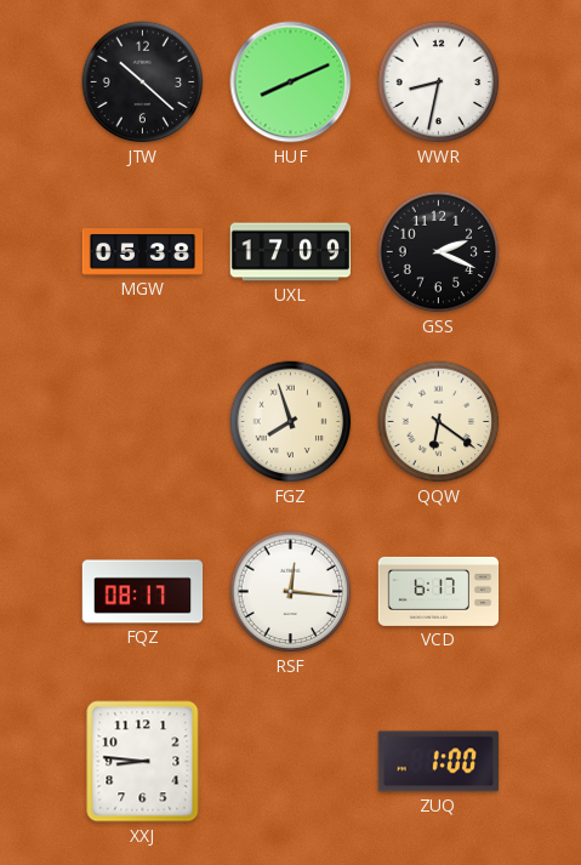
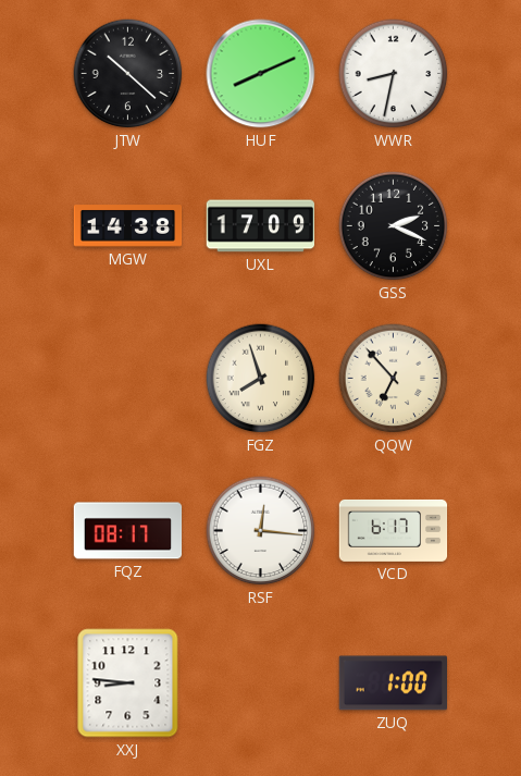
MGW: 05:38 -> 14:38
QQW: 6:21 -> 6:53
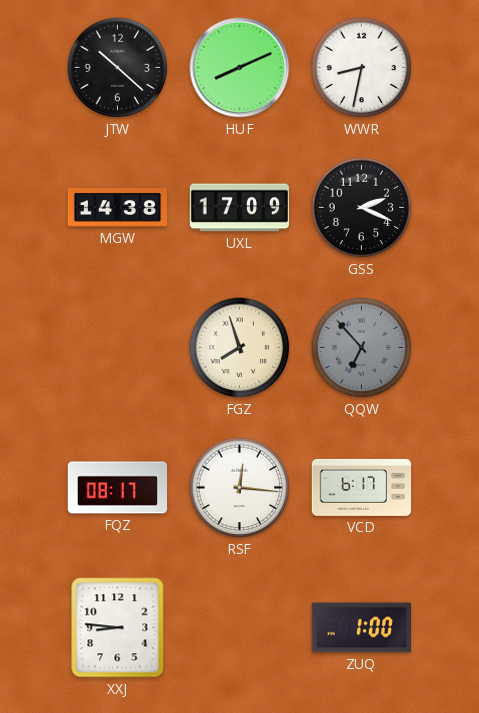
QQW dial: cream -> grey
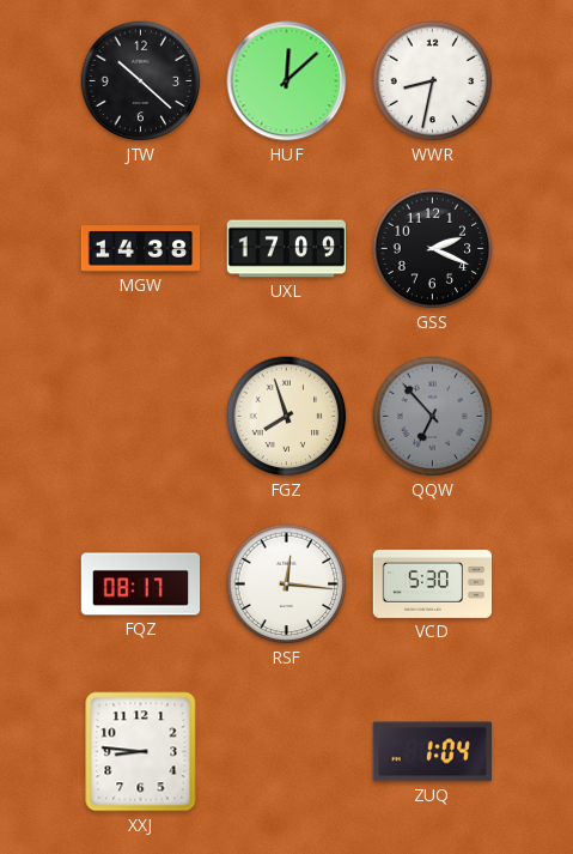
HUF: 8:11 -> 12:08
VCD: 6:17 -> 5:30
ZUQ: 1:00 -> 1:04
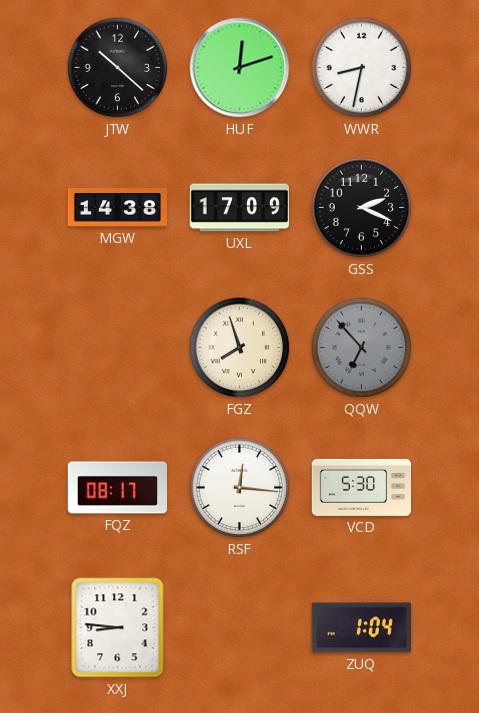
HUF: 12:08 -> 12:12
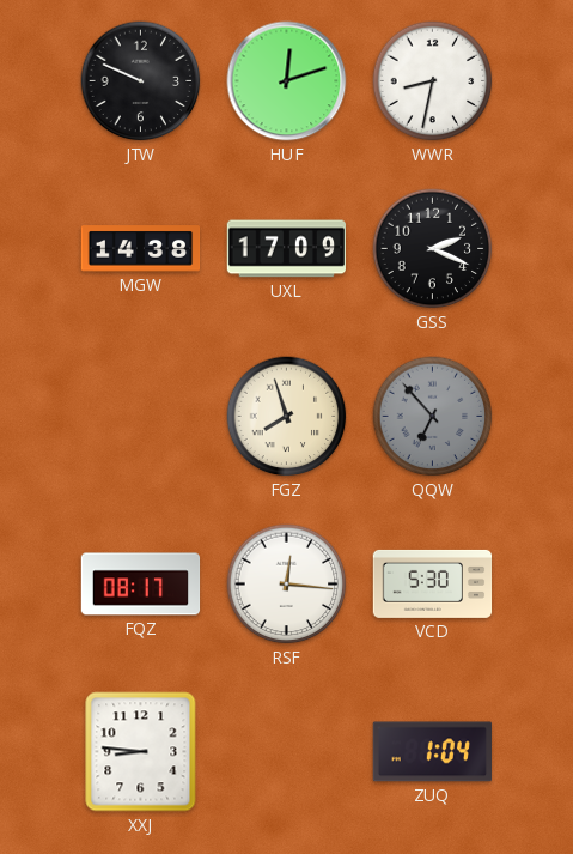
JTW: 10:22 -> 9:49
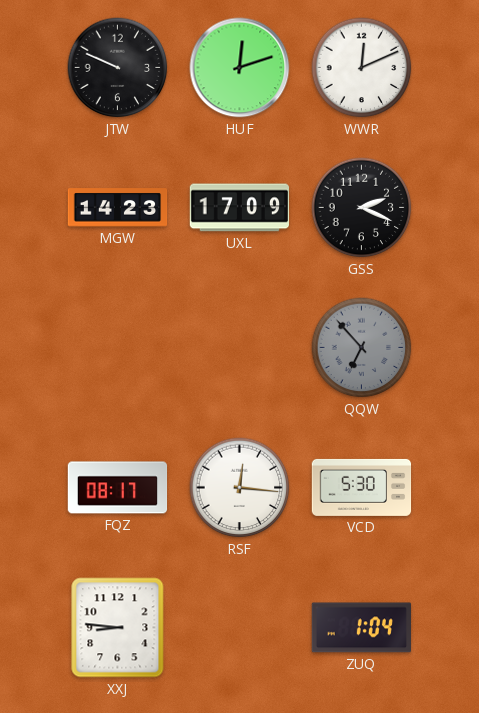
WWR: 8:32 -> 12:11
MGW: 14:38 -> 14:23
FGZ: 7:57 -> none
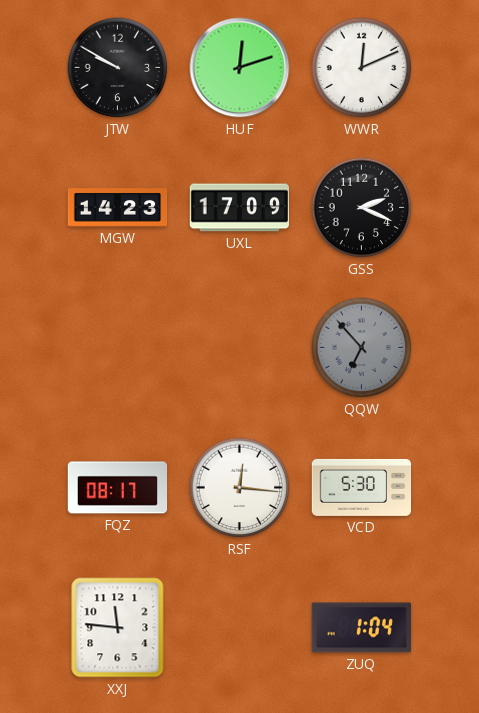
JTW: 9:49 -> 9:50
XXJ: 8:46 -> 11:46
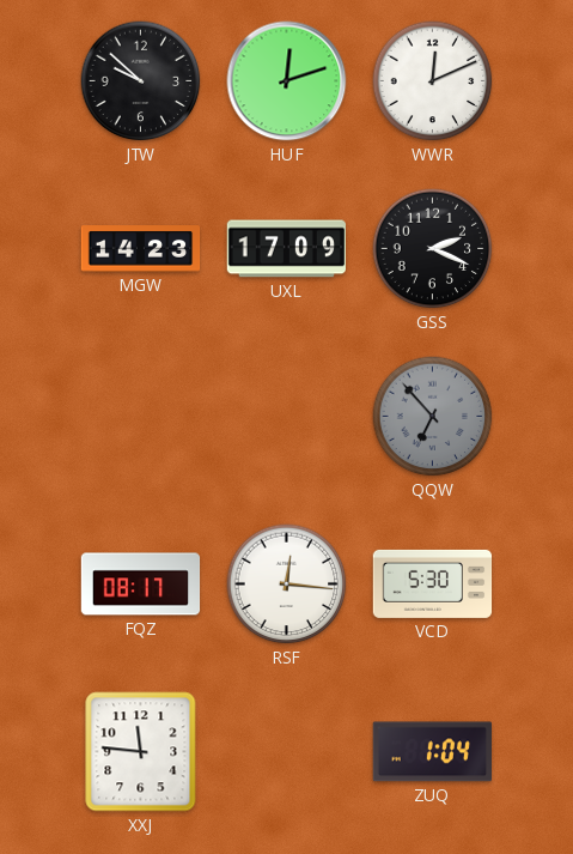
JTW: 9:50 -> 9:52
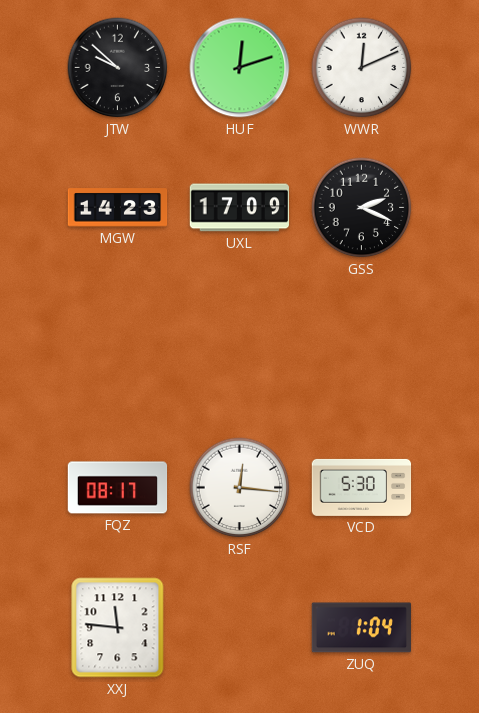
QQW: 6:53 -> none
